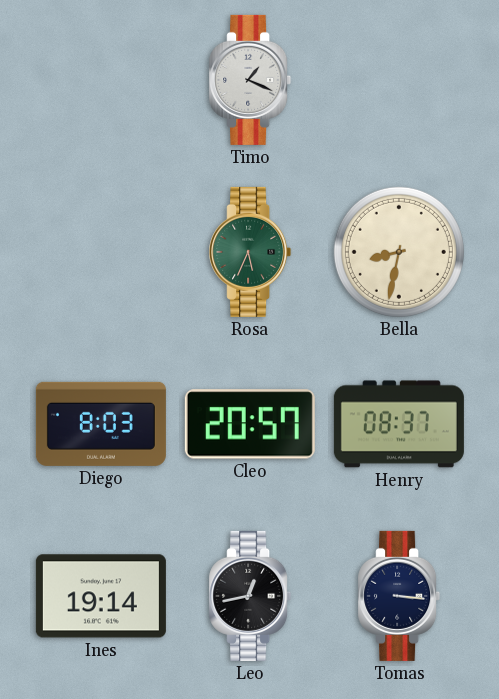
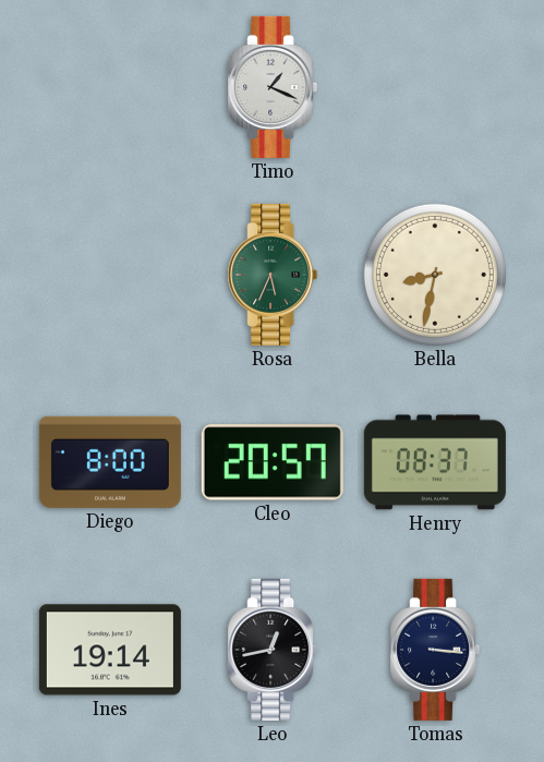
Diego: 8:03 -> 8:00
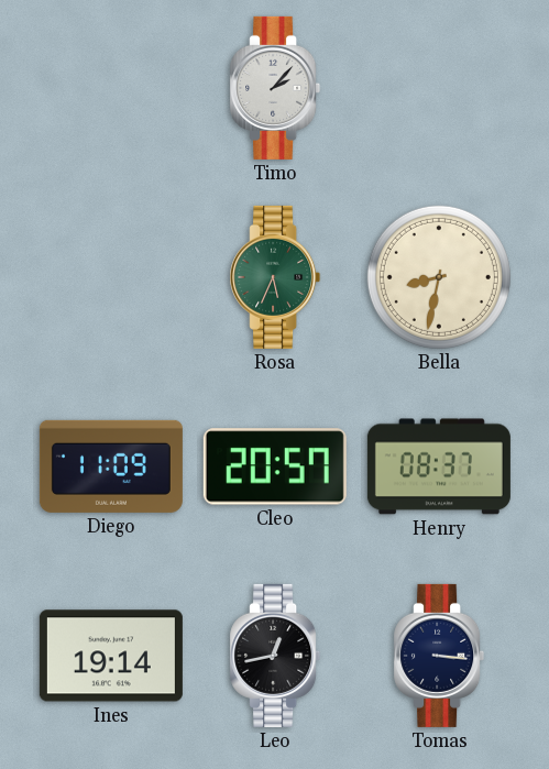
Timo: 1:19 -> 2:07
Diego: 8:00 -> 11:09
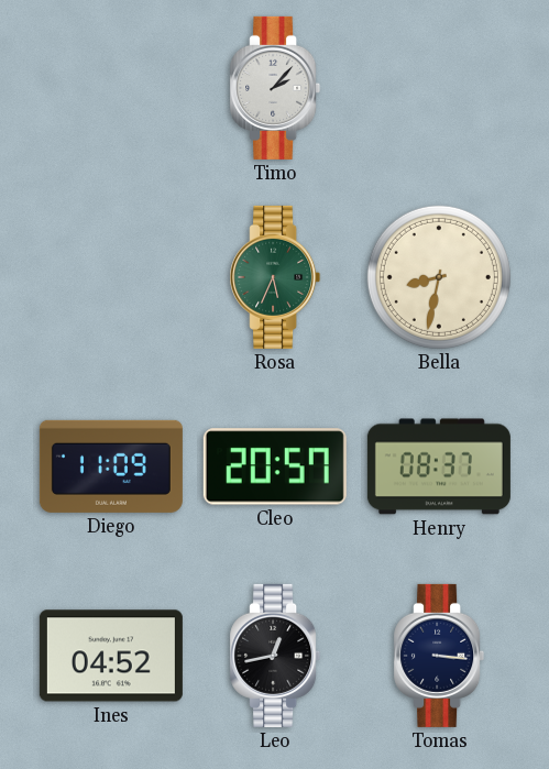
Ines: 19:14 -> 04:52
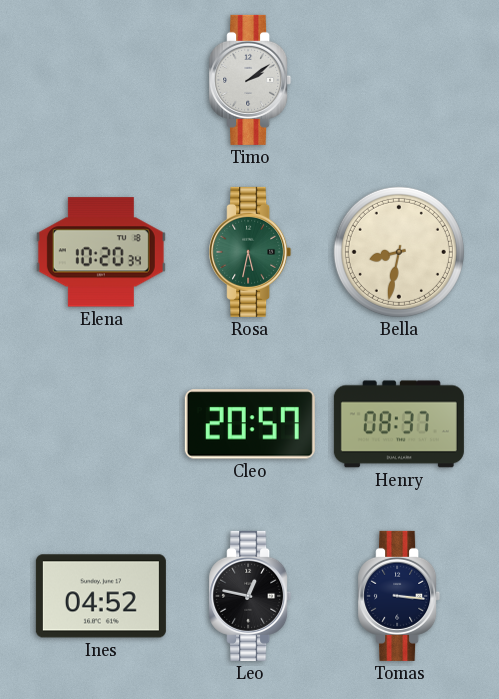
Timo: 2:07 -> 2:09
Elena: none -> 10:20
Rosa: 5:34 -> 5:32
Diego: 11:09 -> none
Leo: 12:43 -> 12:47
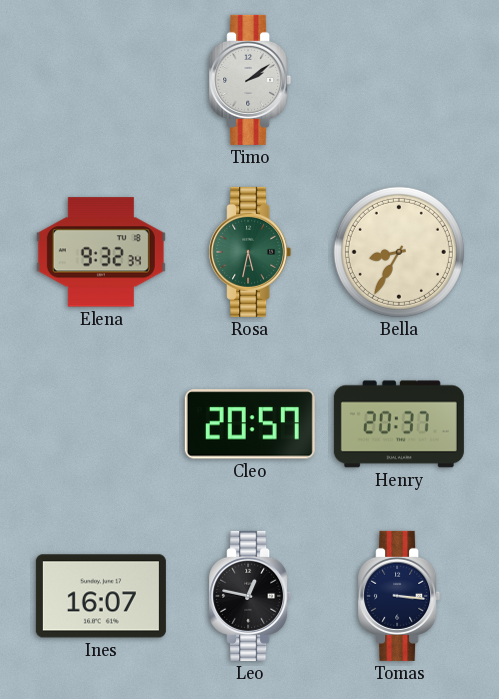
Elena: 10:20 -> 9:32
Bella: 8:32 -> 8:35
Henry: 08:37 -> 20:37
Ines: 04:52 -> 16:07
